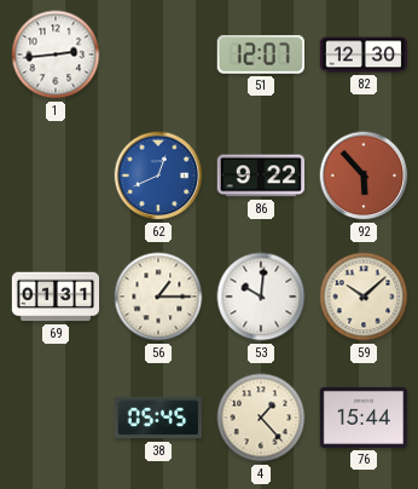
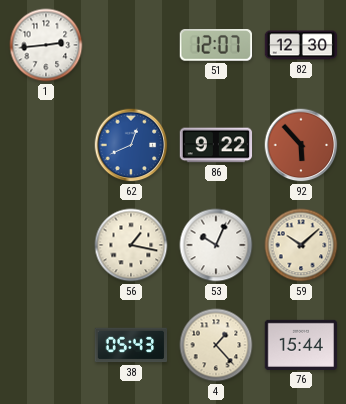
69: 01:31 -> none
56: 1:15 -> 1:17
53: 10:01 -> 10:04
38: 05:45 -> 05:43
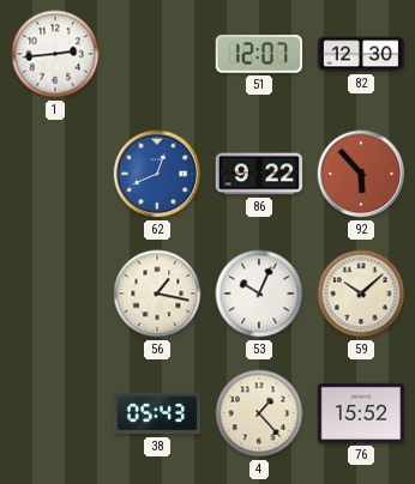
76: 15:44 -> 15:52
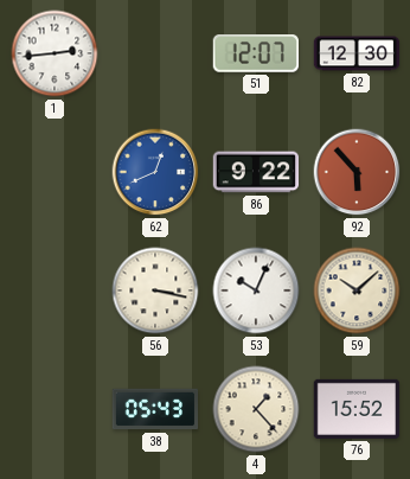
56: 1:17 -> 3:17
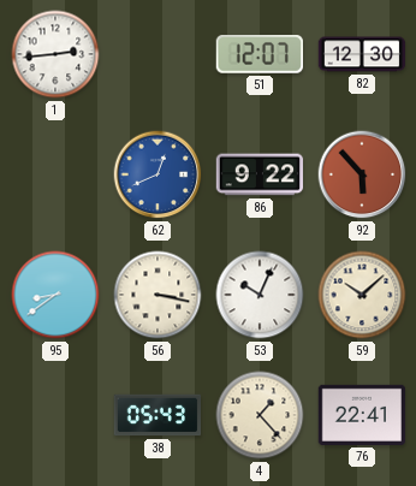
95: none -> 8:39
76: 15:52 -> 22:41
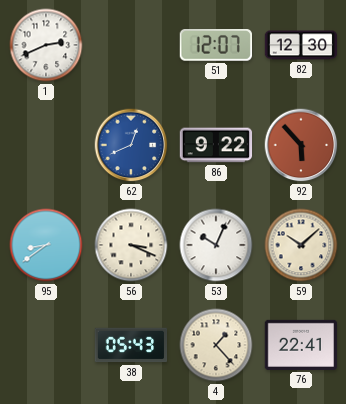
1: 2:44 -> 2:41
56: 3:17 -> 3:19
